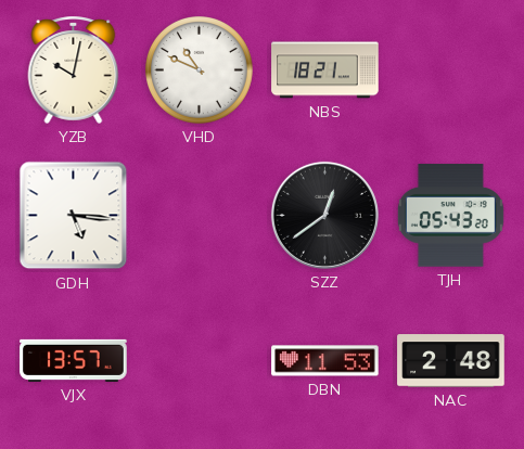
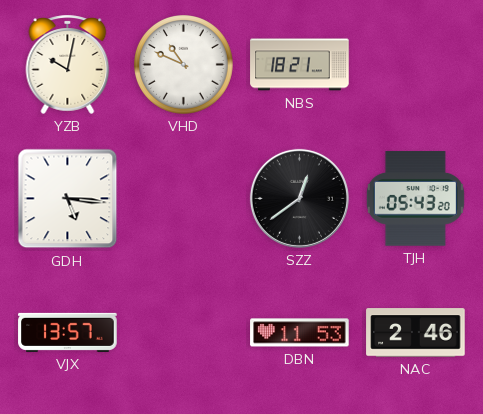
NAC: 2:48 -> 2:46
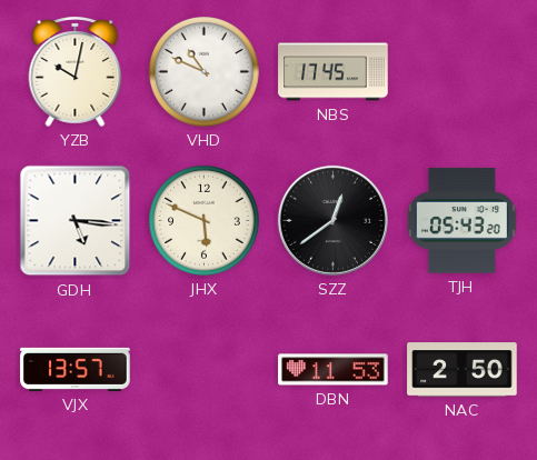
NBS: 18:21 -> 17:45
JHX: none -> 5:49
NAC: 2:46 -> 2:50
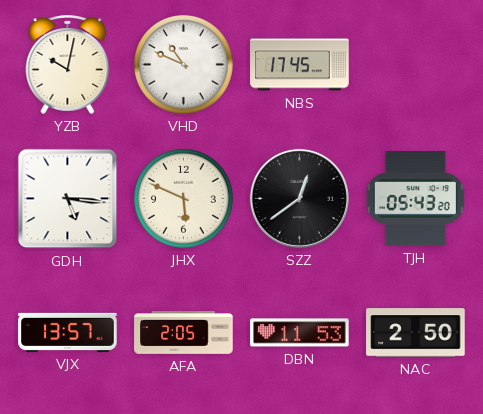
AFA: none -> 2:05
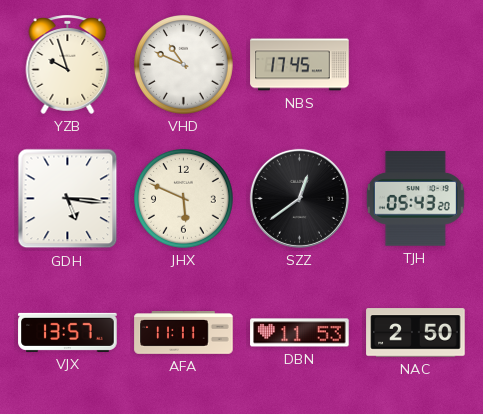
YZB: 10:02 -> 9:57
AFA: 2:05 -> 11:11
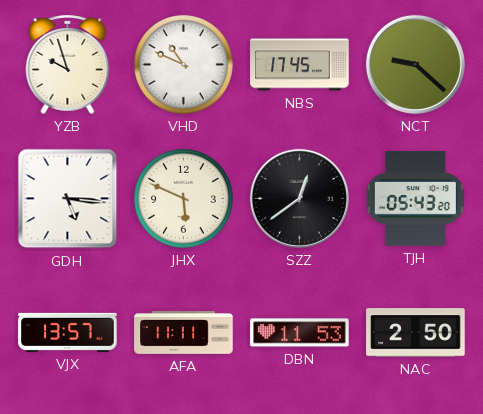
NCT: none -> 9:22
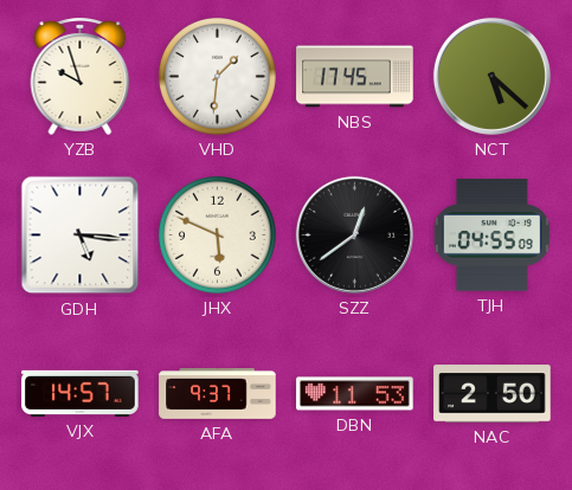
VHD: 10:49 -> 1:31
NCT: 9:22 -> 5:22
TJH: 05:43 -> 04:55
VJX: 13:57 -> 14:57
AFA: 11:11 -> 9:37
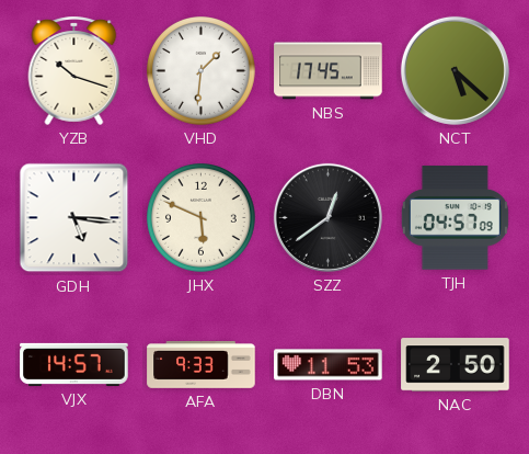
YZB: 9:57 -> 10:18
TJH: 04:55 -> 04:57
AFA: 9:37 -> 9:33
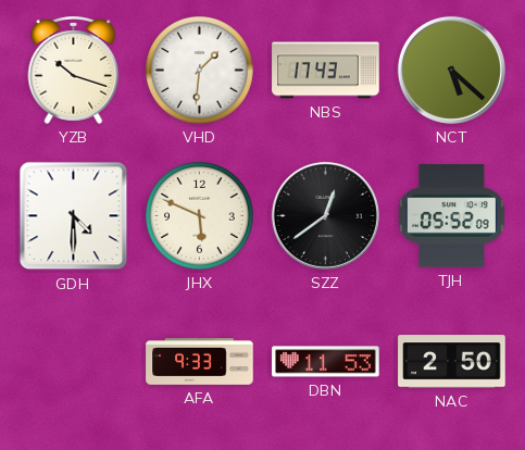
NBS: 17:45 -> 17:43
GDH: 5:16 -> 4:30
TJH: 04:57 -> 05:52
VJX: 14:57 -> none
